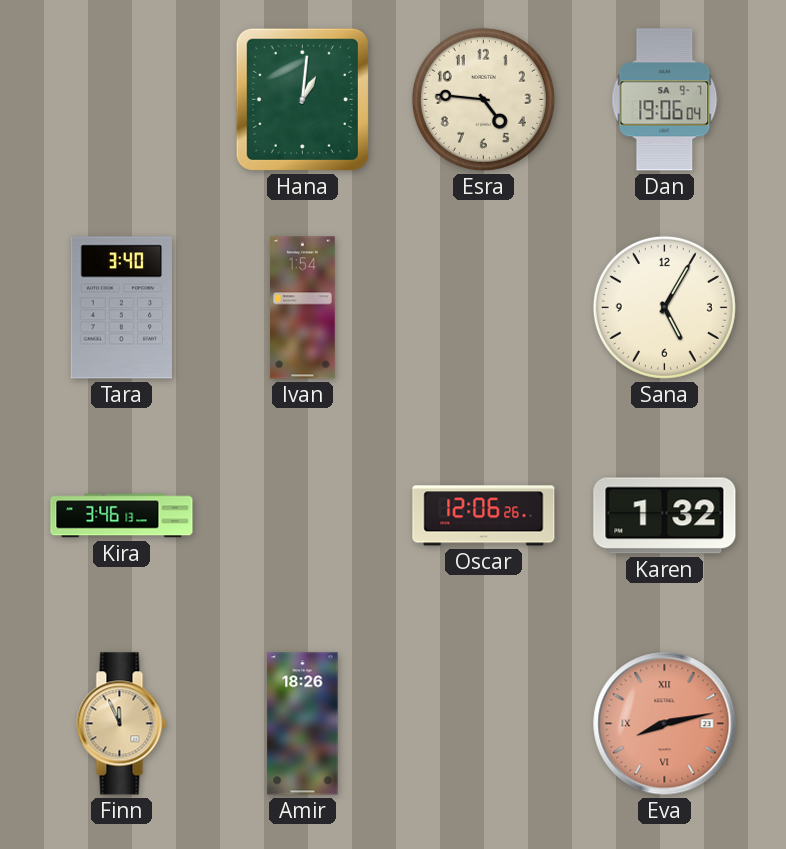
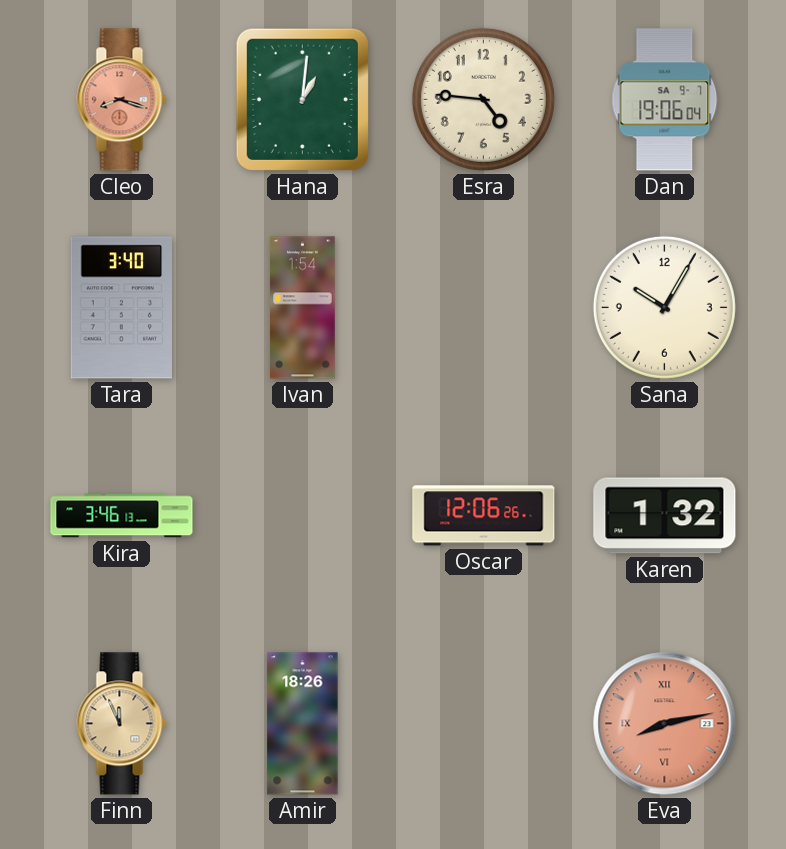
Cleo: none -> 8:18
Sana: 5:05 -> 10:05
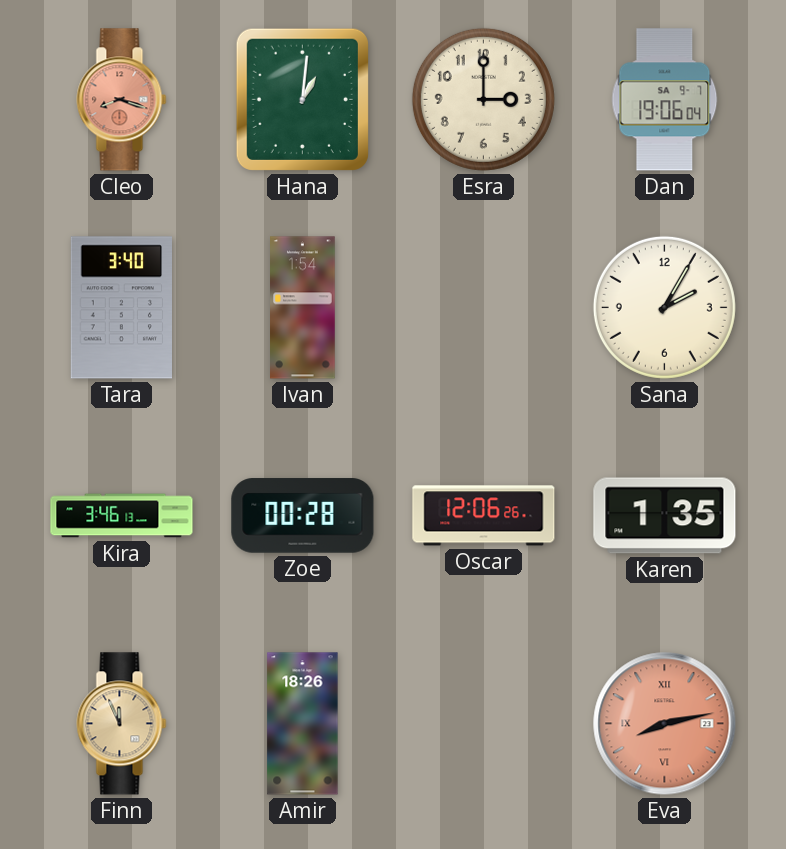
Esra: 4:46 -> 3:00
Sana: 10:05 -> 2:05
Zoe: none -> 00:28
Karen: 1:32 -> 1:35
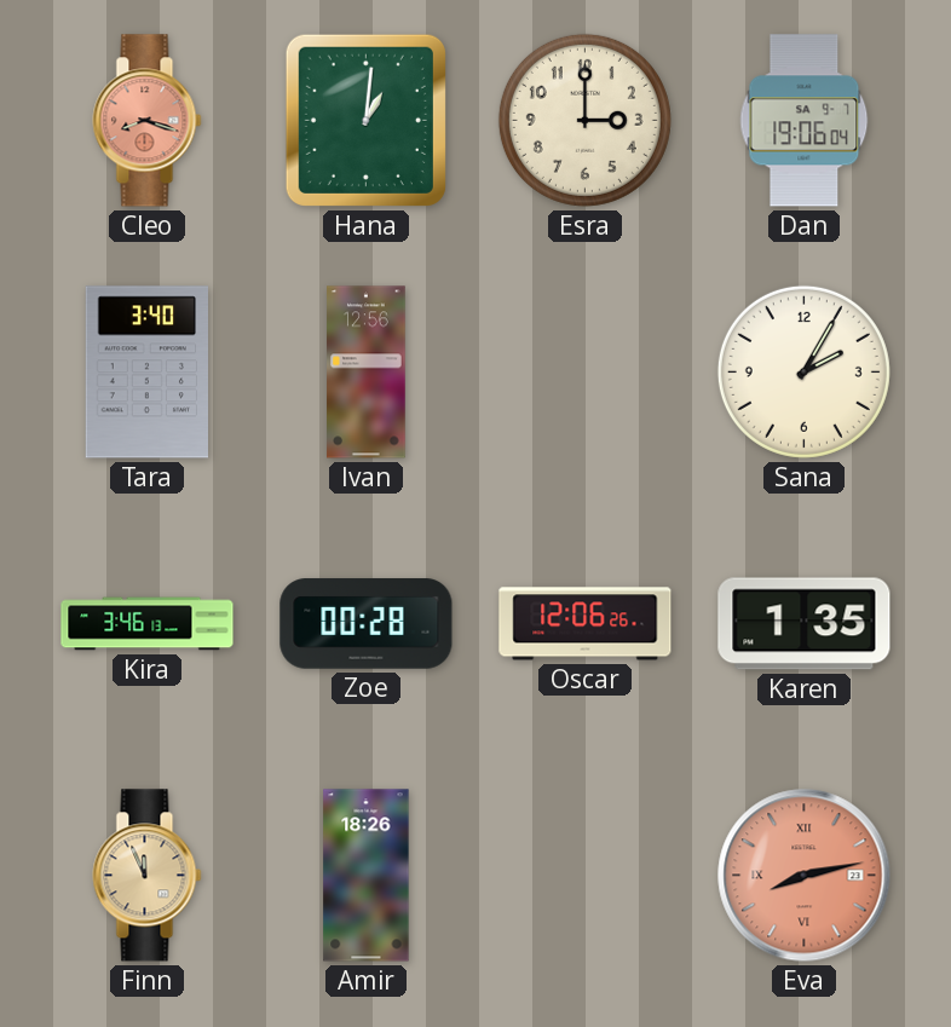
Ivan: 1:54 -> 12:56
